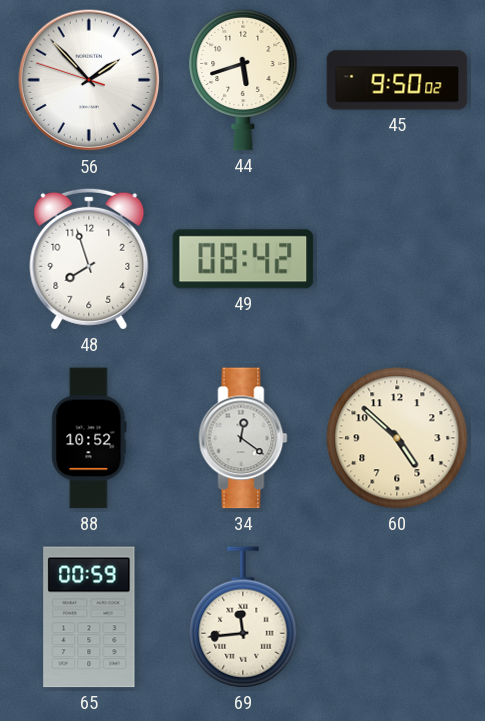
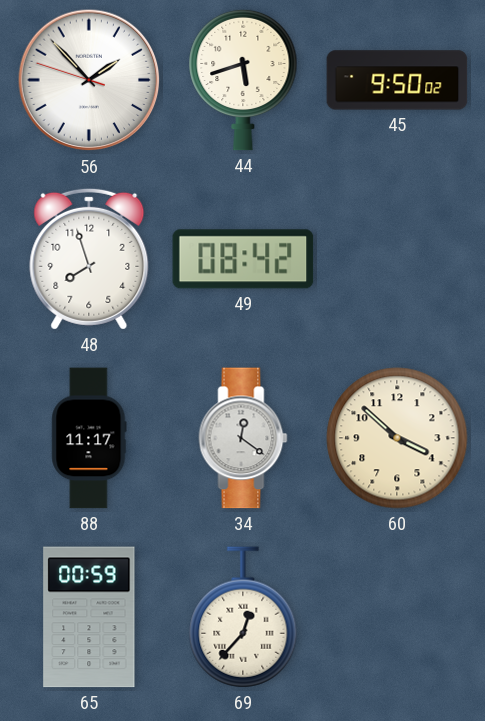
88: 10:52 -> 11:17
60: 4:52 -> 3:52
69: 11:44 -> 12:37
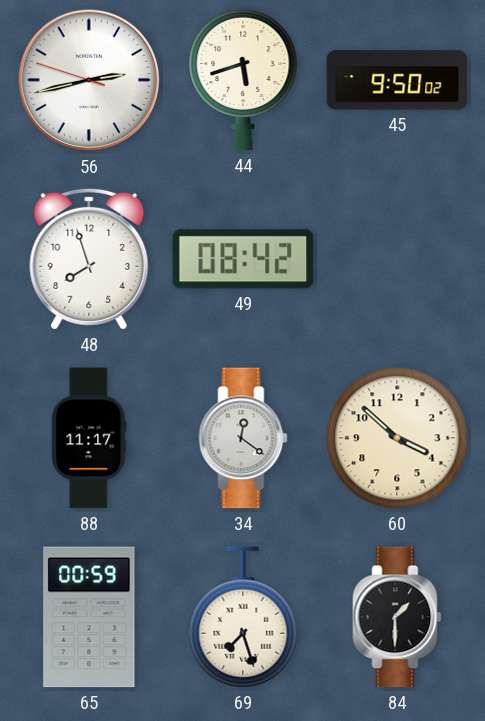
56: 1:52 -> 2:42
69: 12:37 -> 7:27
84: none -> 1:30
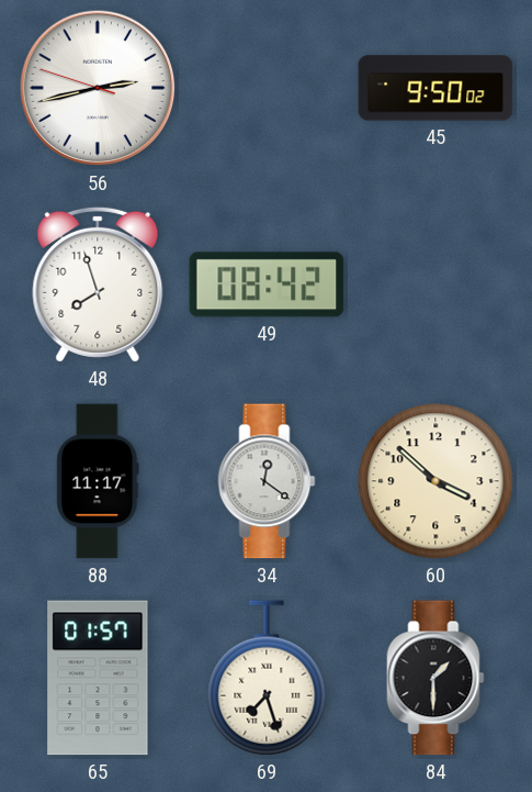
44: 5:42 -> none
65: 00:59 -> 01:57
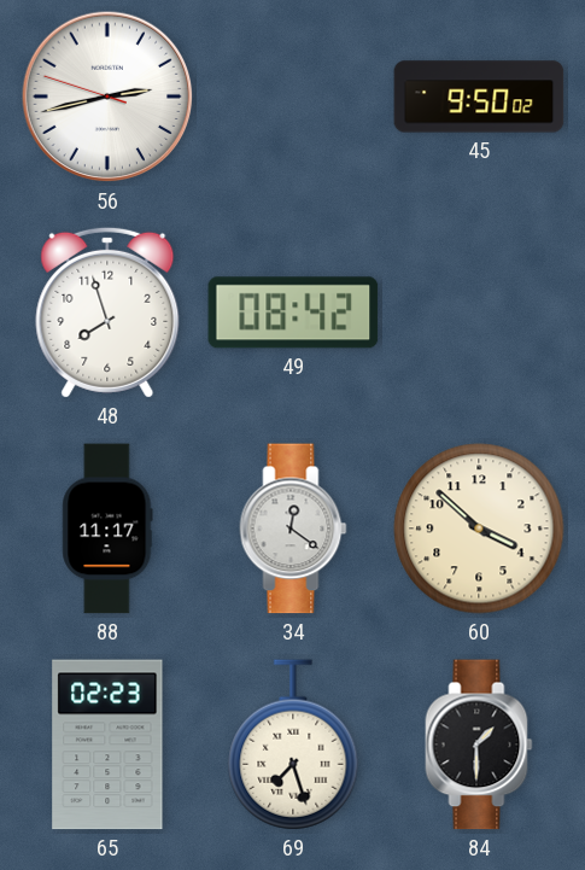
65: 01:57 -> 02:23
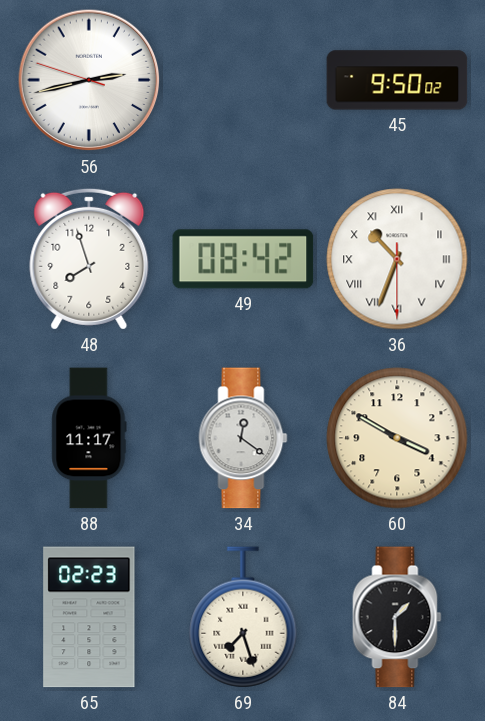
36: none -> 10:33
60: 3:52 -> 3:50
